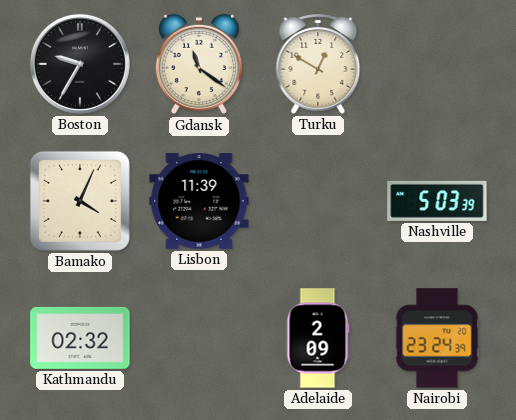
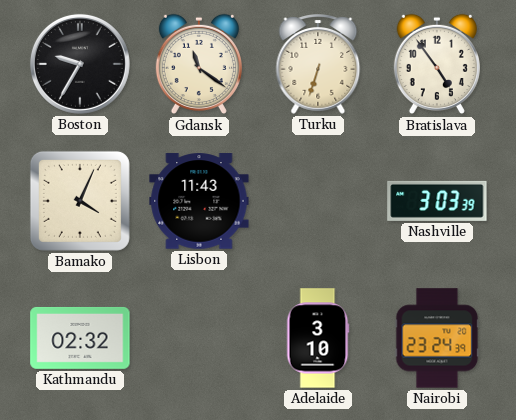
Turku: 12:50 -> 6:33
Bratislava: none -> 4:54
Lisbon: 11:39 -> 11:43
Nashville: 5:03 -> 3:03
Adelaide: 2:09 -> 3:10
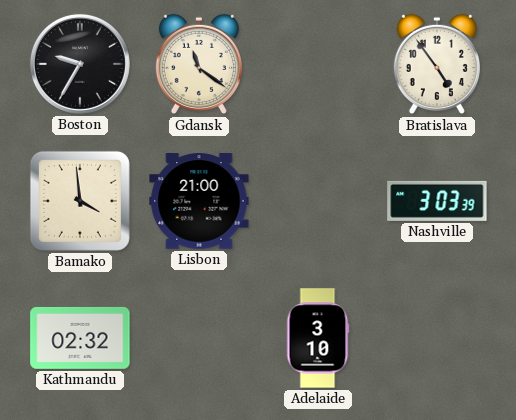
Turku: 6:33 -> none
Bamako: 4:04 -> 3:59
Lisbon: 11:43 -> 21:00
Nairobi: 23:24 -> none
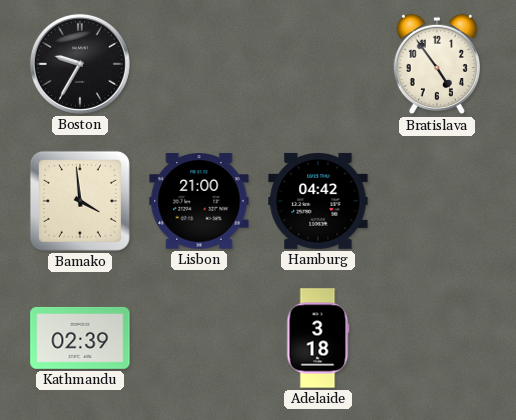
Gdansk: 11:21 -> none
Hamburg: none -> 04:42
Nashville: 3:03 -> none
Kathmandu: 02:32 -> 02:39
Adelaide: 3:10 -> 3:18
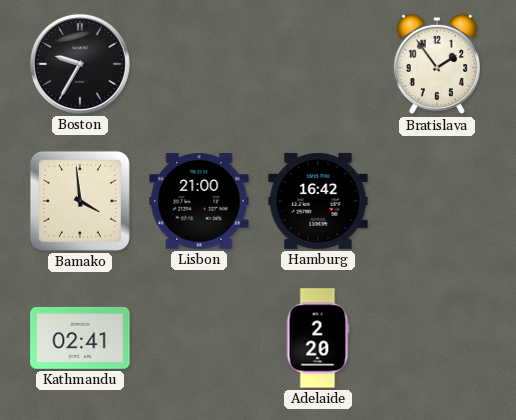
Bratislava: 4:54 -> 1:54
Hamburg: 04:42 -> 16:42
Kathmandu: 02:39 -> 02:41
Adelaide: 3:18 -> 2:20
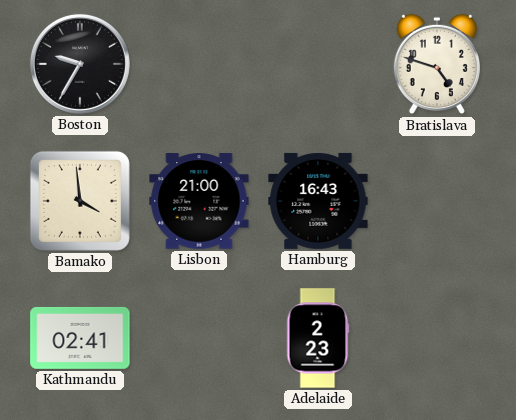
Bratislava: 1:54 -> 4:48
Hamburg: 16:42 -> 16:43
Adelaide: 2:20 -> 2:23
